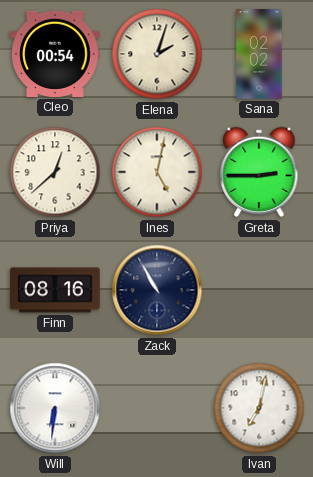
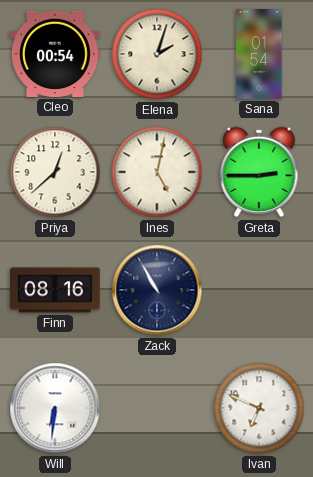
Sana: 02:02 -> 01:54
Ivan: 7:02 -> 6:49
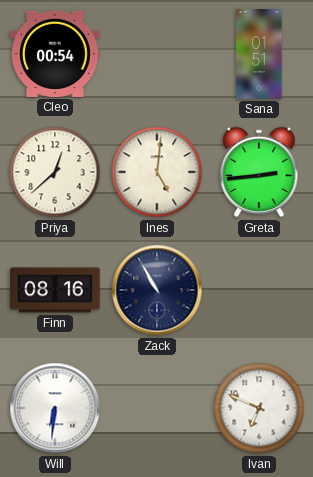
Elena: 2:03 -> none
Sana: 01:54 -> 01:51
Ines: 5:02 -> 5:01
Greta: 2:45 -> 2:44
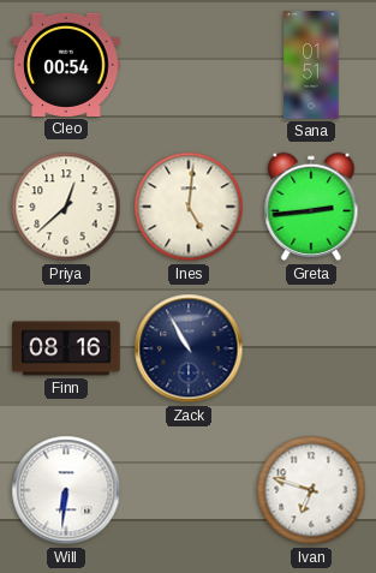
Ivan: 6:49 -> 6:48
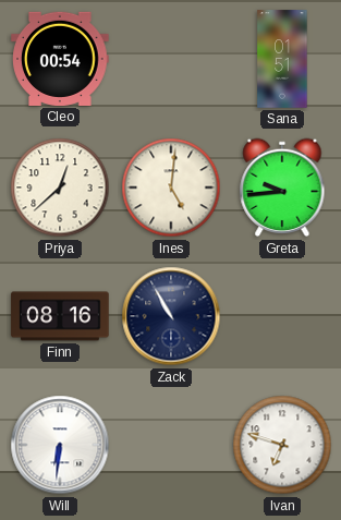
Greta: 2:44 -> 9:44
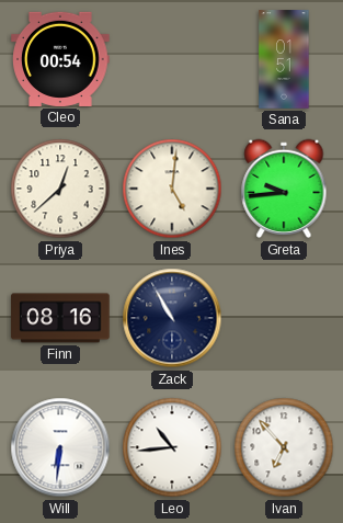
Leo: none -> 10:44
Ivan: 6:48 -> 6:53
